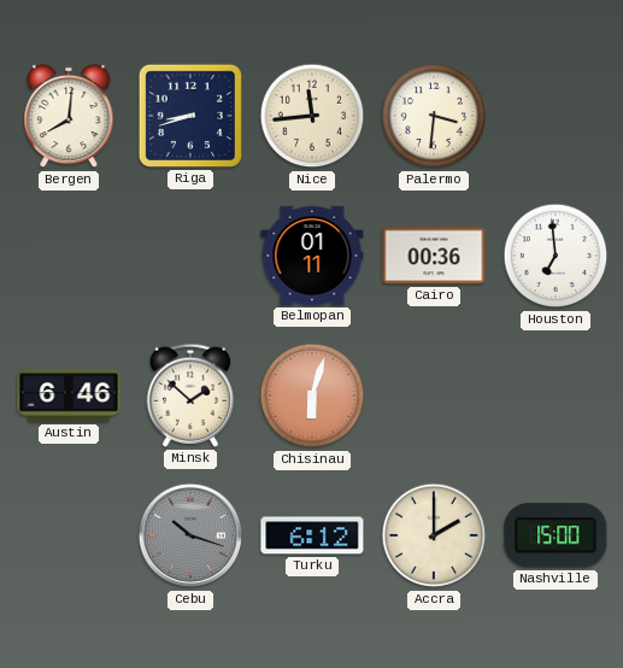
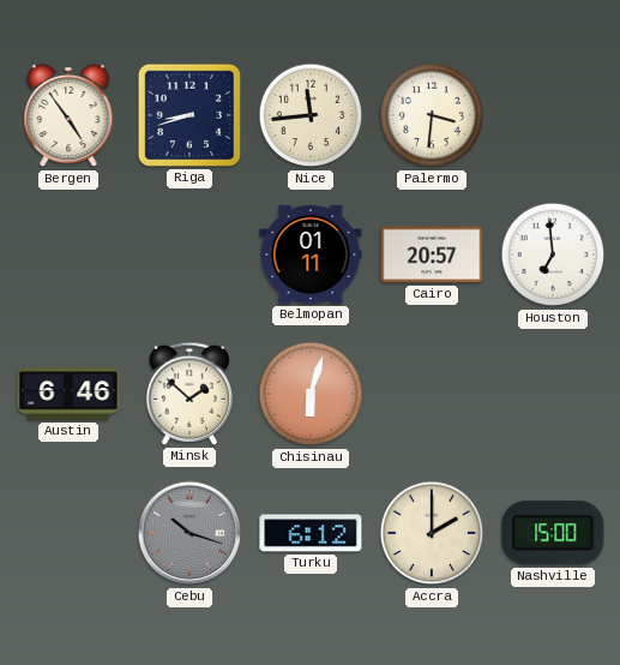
Bergen: 8:01 -> 4:54
Cairo: 00:36 -> 20:57
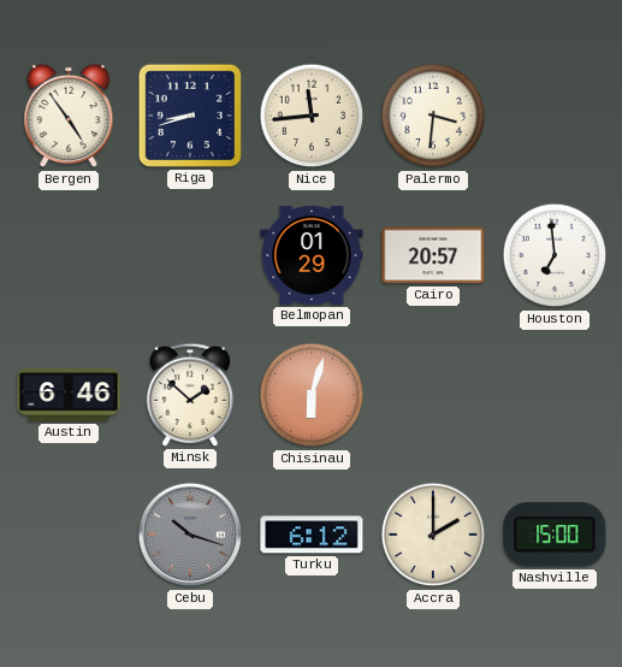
Belmopan: 01:11 -> 01:29
